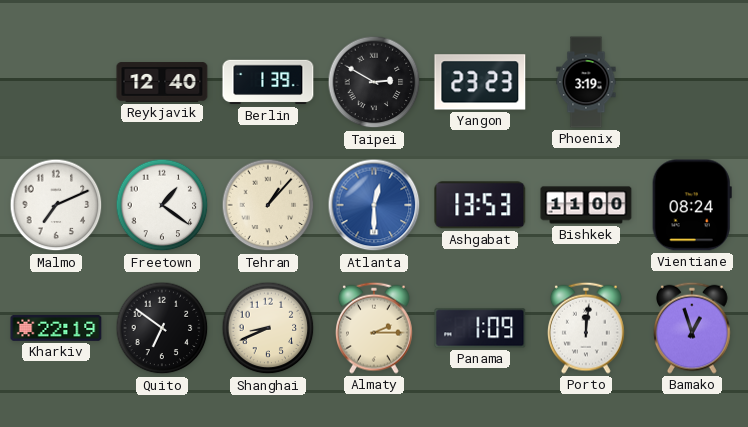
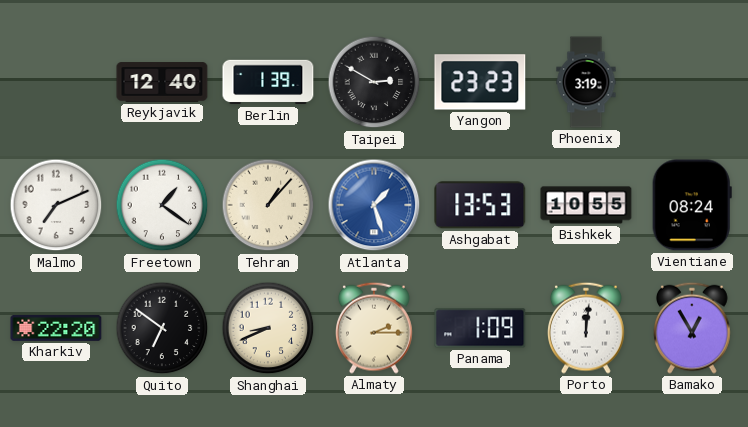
Atlanta: 12:30 -> 1:27
Bishkek: 11:00 -> 10:55
Kharkiv: 22:19 -> 22:20
Bamako: 12:57 -> 12:55
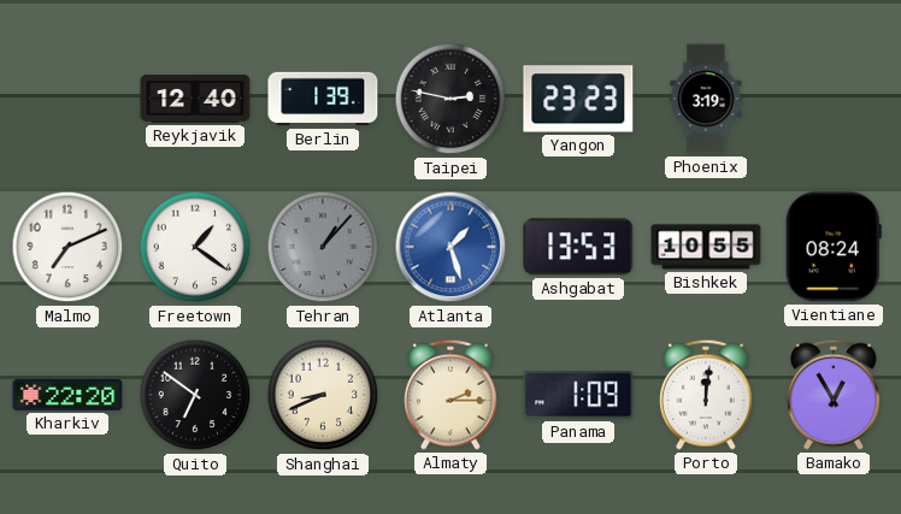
Taipei: 2:50 -> 2:47
Tehran dial: cream -> grey
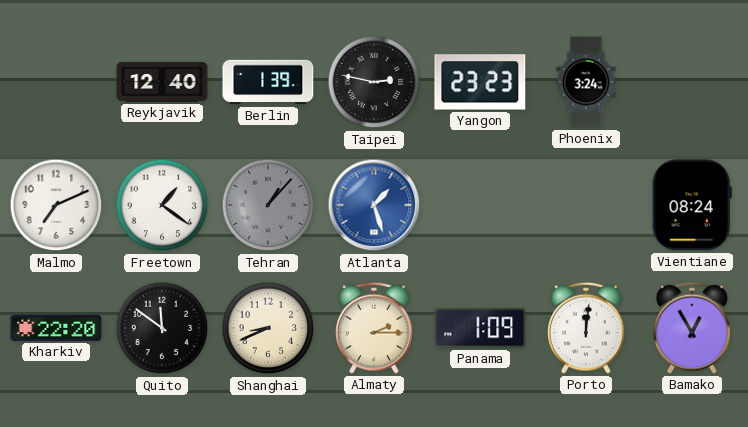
Phoenix: 3:19 -> 3:24
Ashgabat: 13:53 -> none
Bishkek: 10:55 -> none
Quito: 6:51 -> 11:51
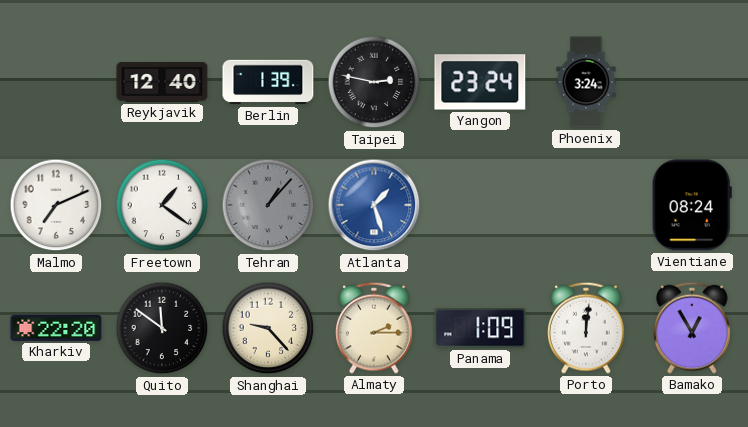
Yangon: 23:23 -> 23:24
Shanghai: 8:41 -> 9:23
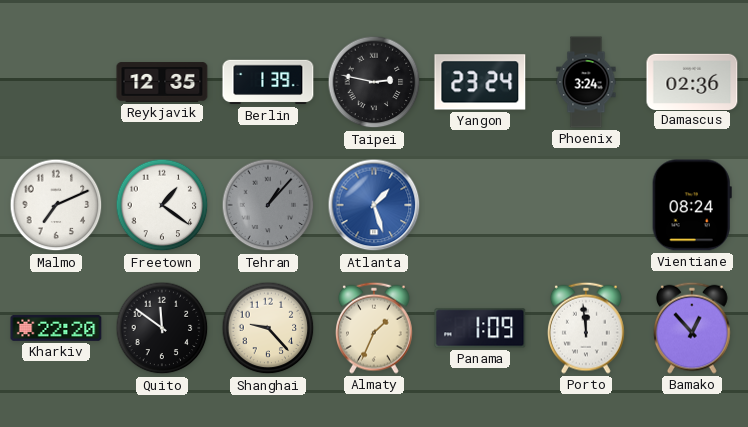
Reykjavik: 12:40 -> 12:35
Damascus: none -> 02:36
Almaty: 2:15 -> 1:34
Porto: 12:01 -> 11:59
Bamako: 12:55 -> 12:53
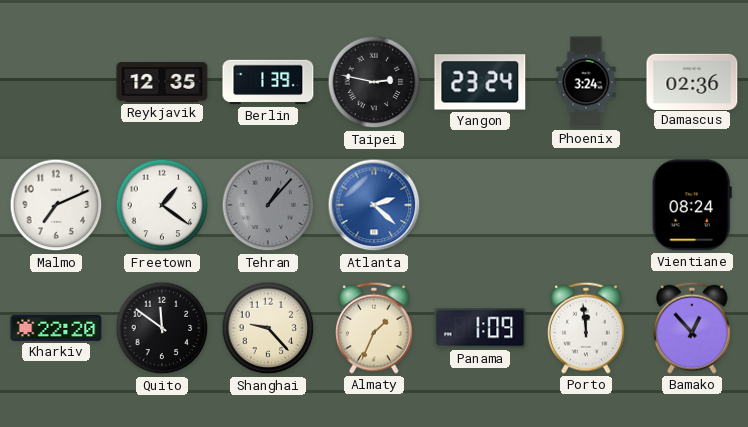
Atlanta: 1:27 -> 2:22
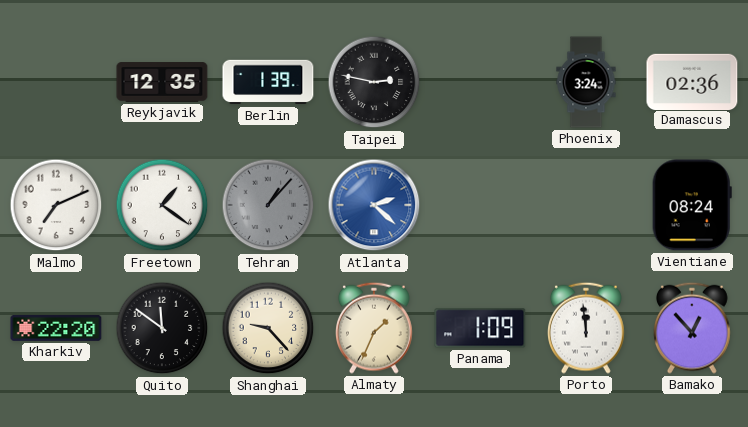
Yangon: 23:24 -> none
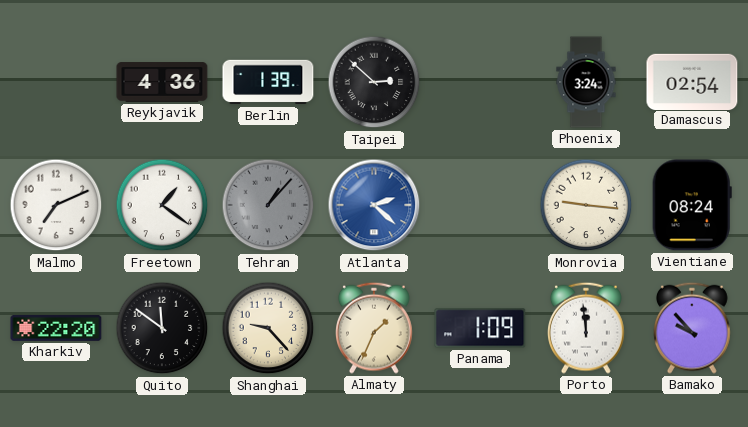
Reykjavik: 12:35 -> 4:36
Taipei: 2:47 -> 2:52
Damascus: 02:36 -> 02:54
Monrovia: none -> 9:16
Bamako: 12:53 -> 9:53
